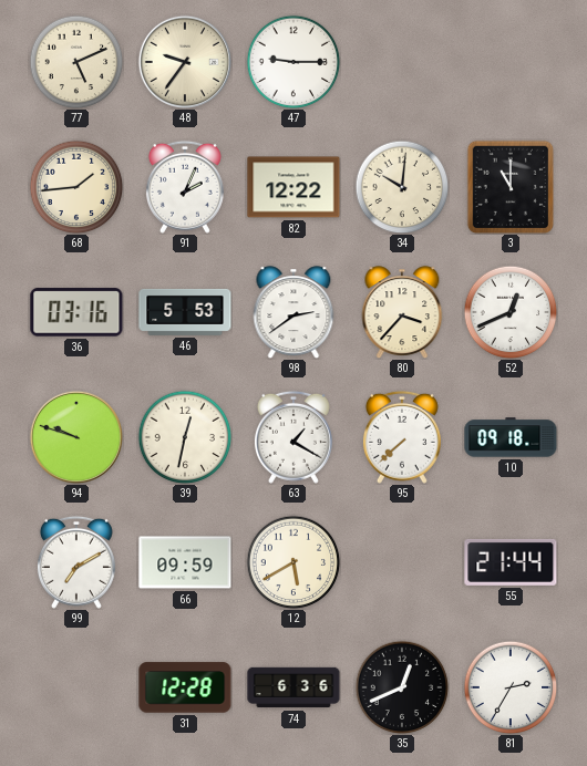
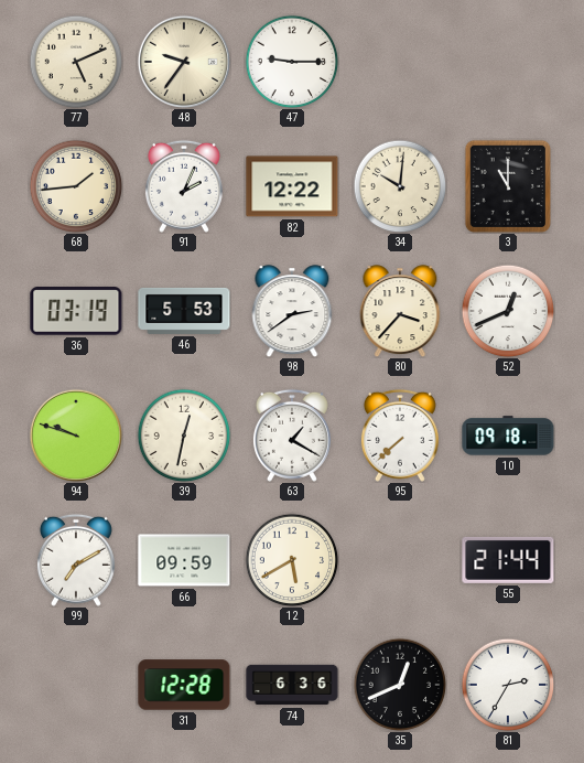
36: 03:16 -> 03:19
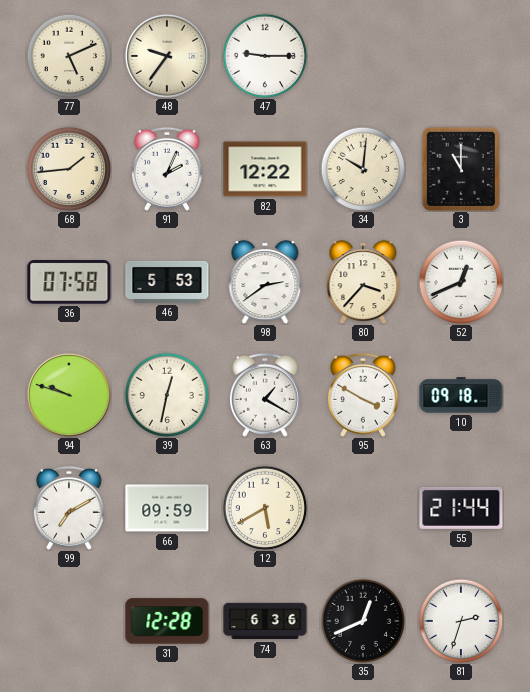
36: 03:19 -> 07:58
95: 7:38 -> 3:50
81: 2:35 -> 2:33
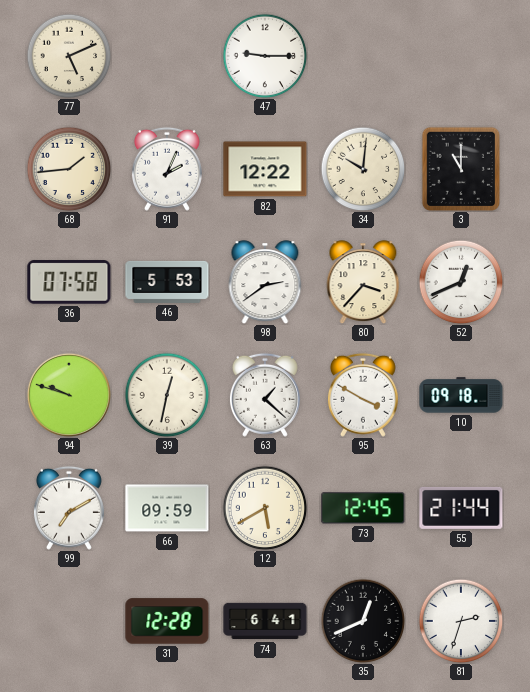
48: 9:36 -> none
63: 1:20 -> 1:22
73: none -> 12:45
74: 6:36 -> 6:41
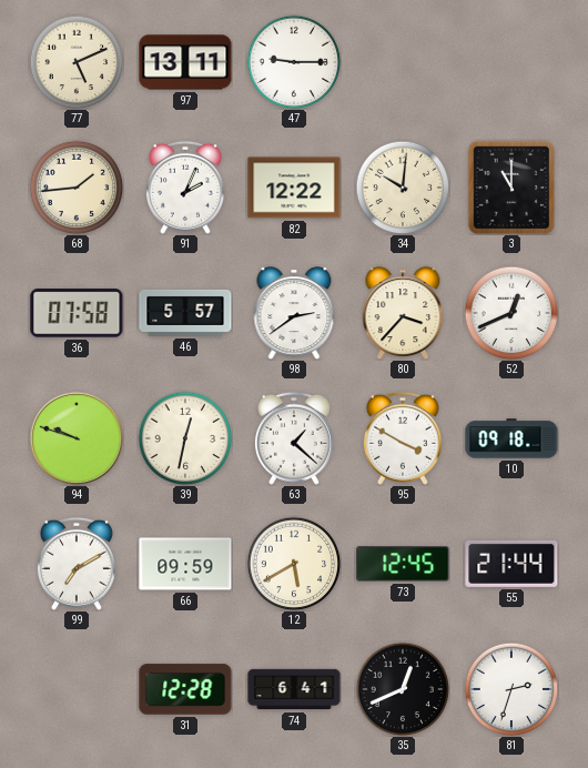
97: none -> 13:11
46: 5:53 -> 5:57
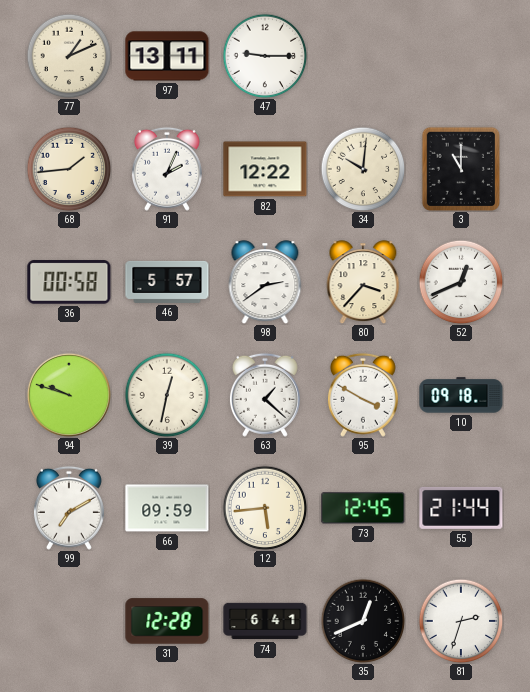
77: 5:11 -> 1:11
36: 07:58 -> 00:58
12: 5:40 -> 5:44
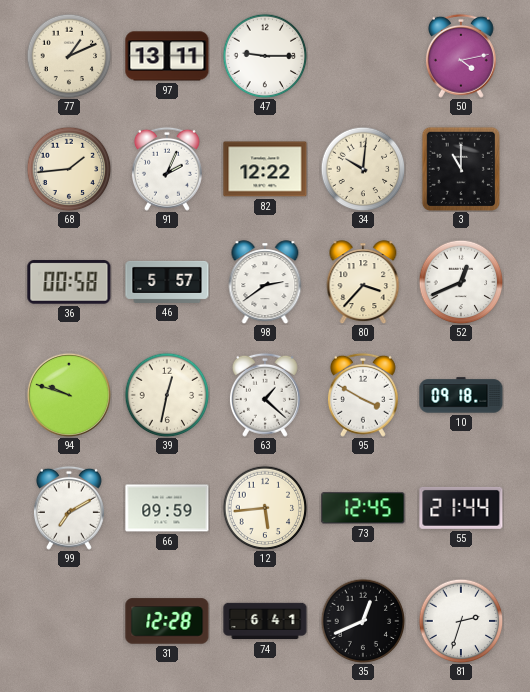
50: none -> 4:13
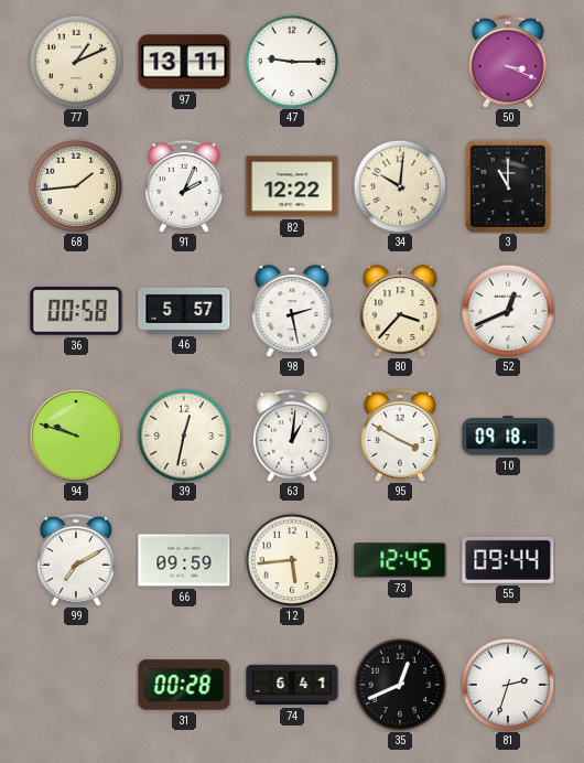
50: 4:13 -> 3:19
98: 2:39 -> 2:28
63: 1:22 -> 1:01
55: 21:44 -> 09:44
31: 12:28 -> 00:28
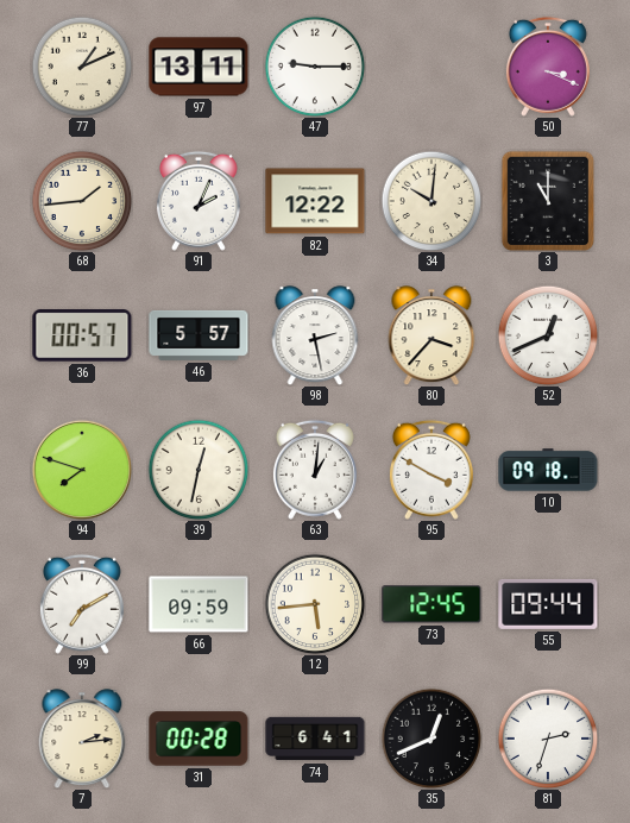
36: 00:58 -> 00:57
94: 9:48 -> 7:48
7: none -> 2:14
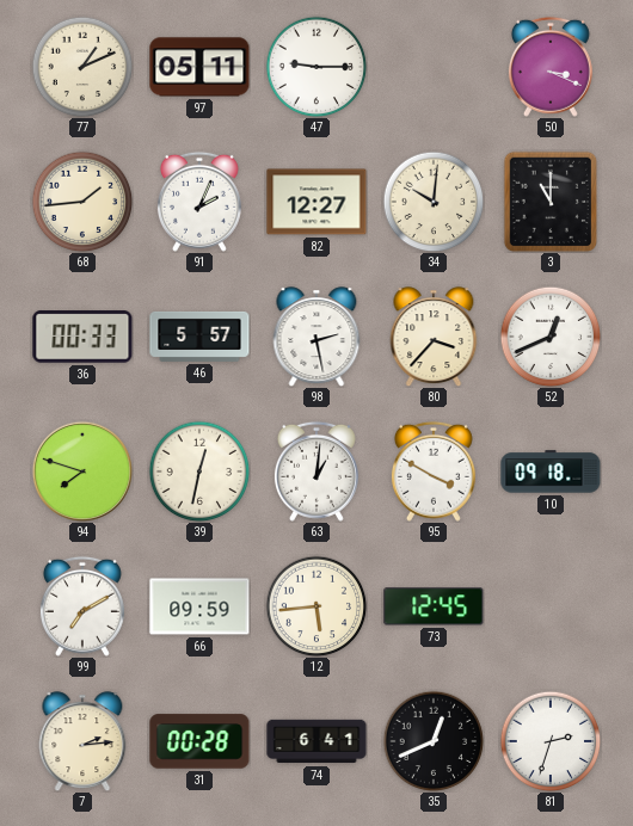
97: 13:11 -> 05:11
82: 12:22 -> 12:27
36: 00:57 -> 00:33
55: 09:44 -> none
